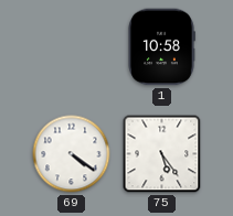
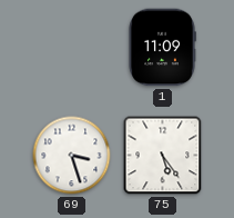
1: 10:58 -> 11:09
69: 4:21 -> 3:27
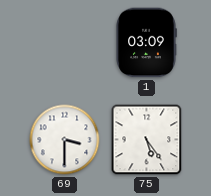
1: 11:09 -> 03:09
69: 3:27 -> 3:30
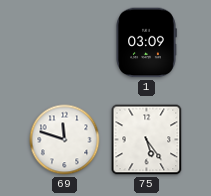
69: 3:30 -> 11:48
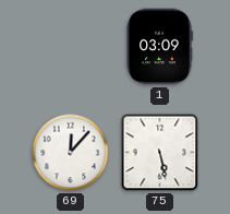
69: 11:48 -> 12:07
75: 5:24 -> 5:28
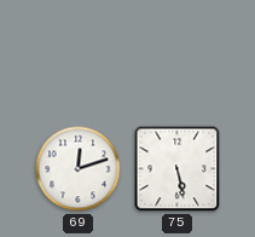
1: 03:09 -> none
69: 12:07 -> 12:12
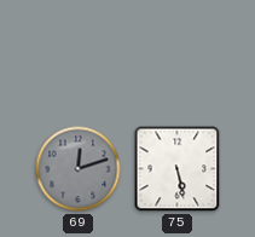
69 dial: white -> grey
